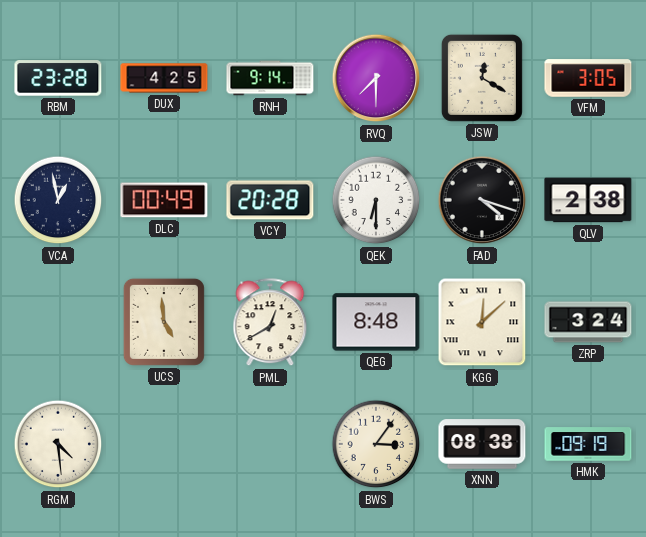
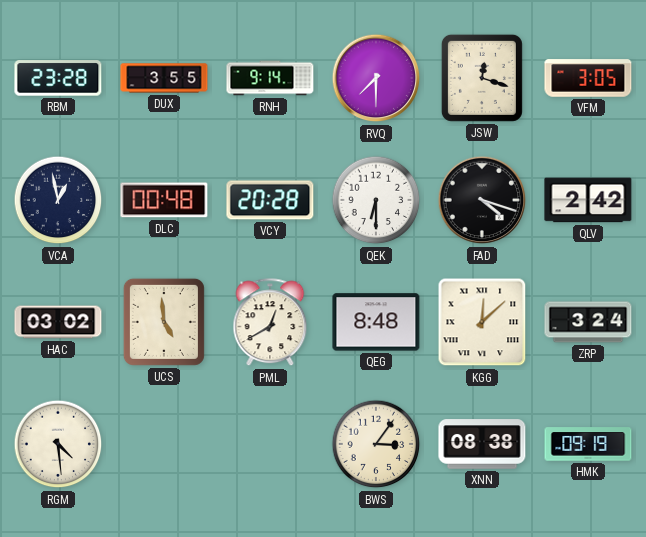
DUX: 4:25 -> 3:55
JSW: 12:20 -> 12:18
DLC: 00:49 -> 00:48
QLV: 2:38 -> 2:42
HAC: none -> 03:02
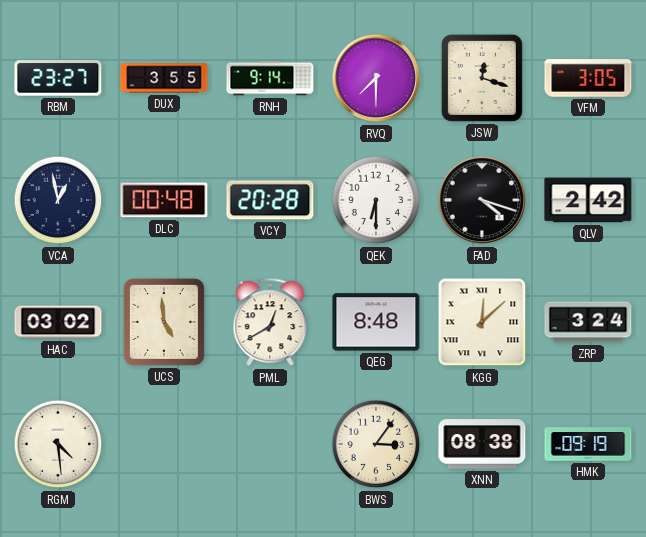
RBM: 23:28 -> 23:27
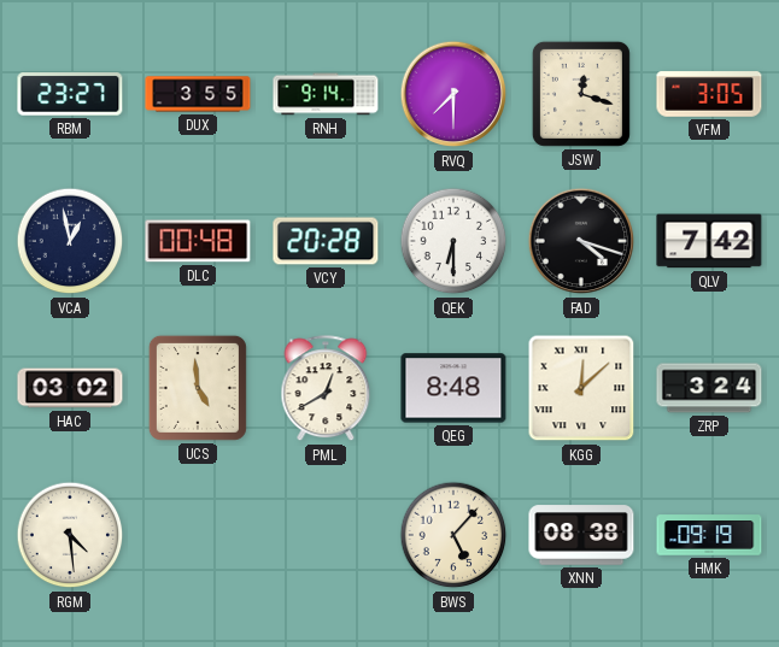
QLV: 2:42 -> 7:42
BWS: 3:06 -> 5:07
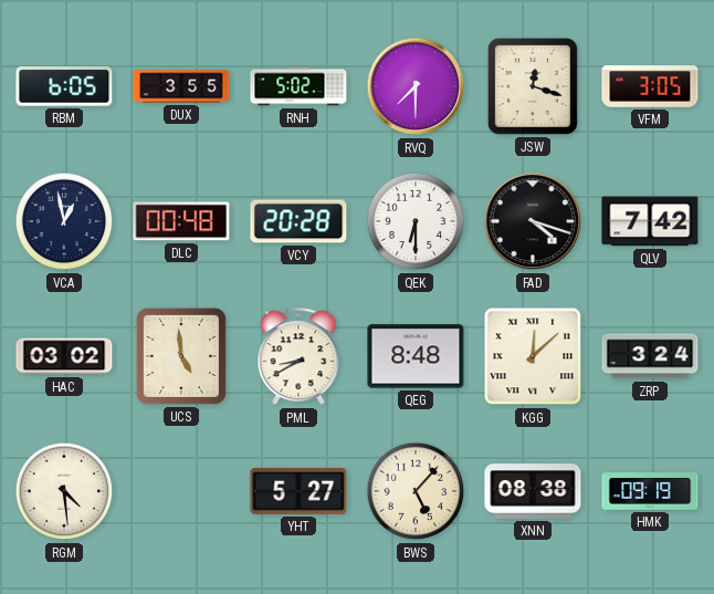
RBM: 23:27 -> 6:05
RNH: 9:14 -> 5:02
PML: 12:40 -> 8:40
YHT: none -> 5:27
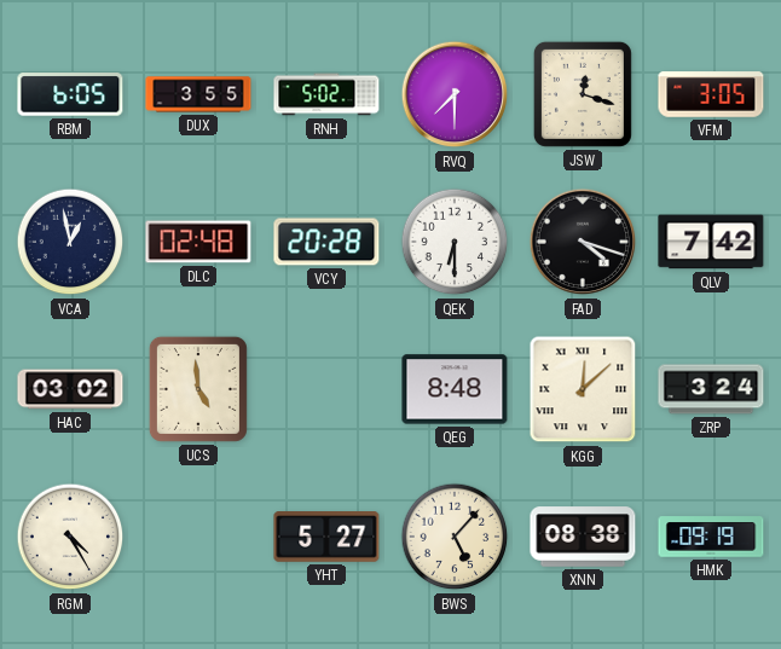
DLC: 00:48 -> 02:48
PML: 8:40 -> none
RGM: 4:29 -> 4:25
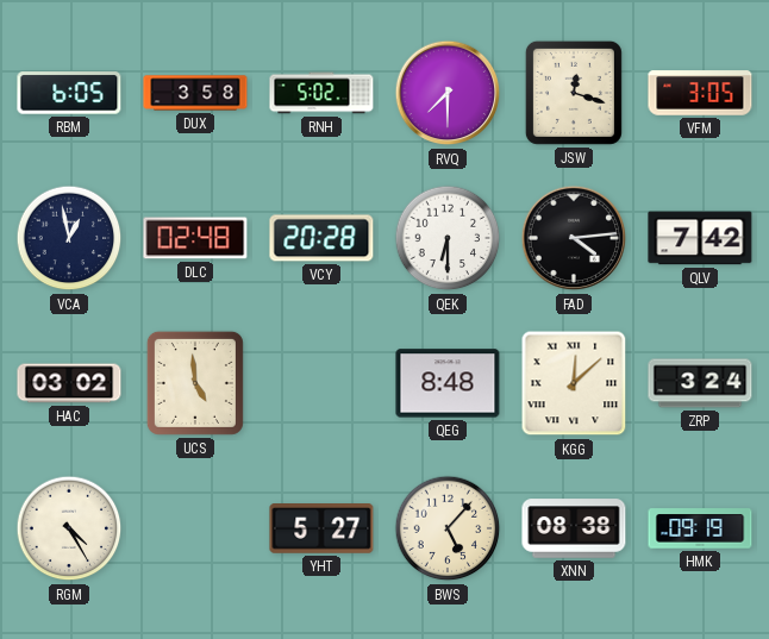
DUX: 3:55 -> 3:58
FAD: 4:18 -> 4:14
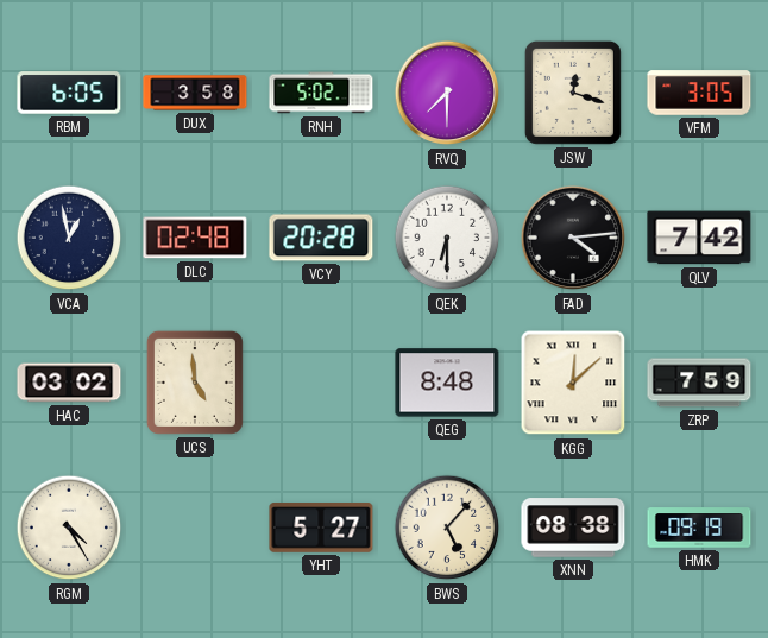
ZRP: 3:24 -> 7:59
